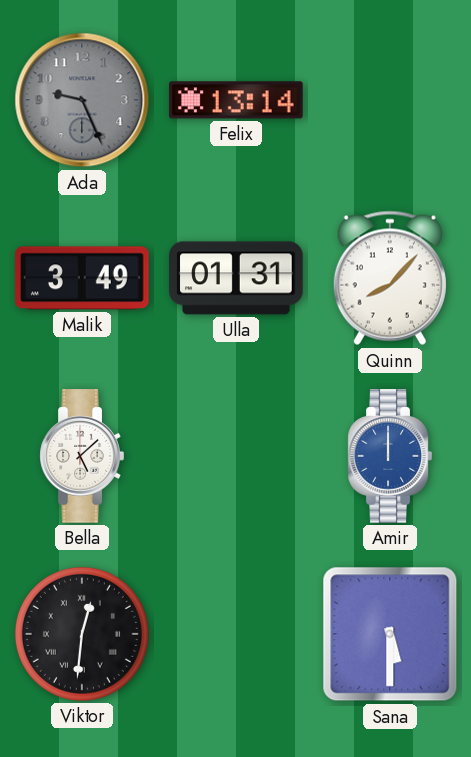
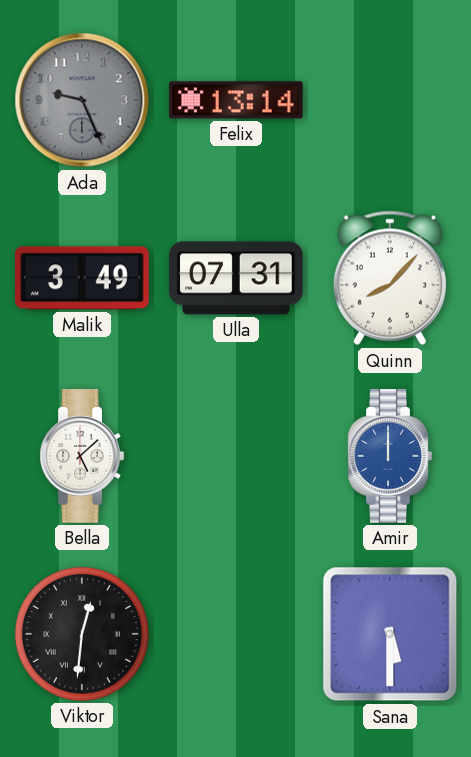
Ulla: 01:31 -> 07:31
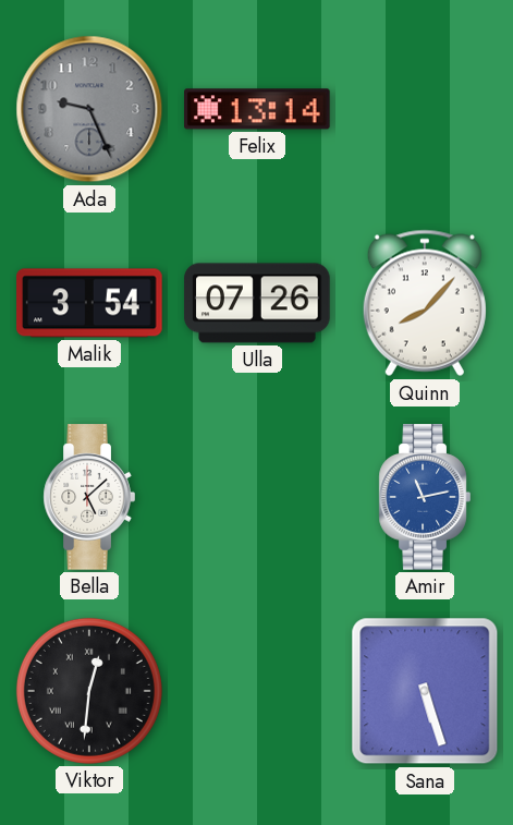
Malik: 3:49 -> 3:54
Ulla: 07:31 -> 07:26
Amir: 12:00 -> 11:13
Sana: 5:30 -> 5:27
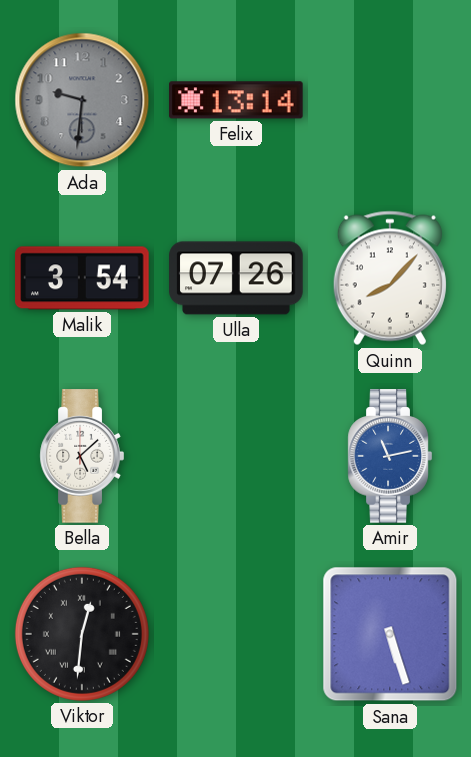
Ada: 9:26 -> 9:31
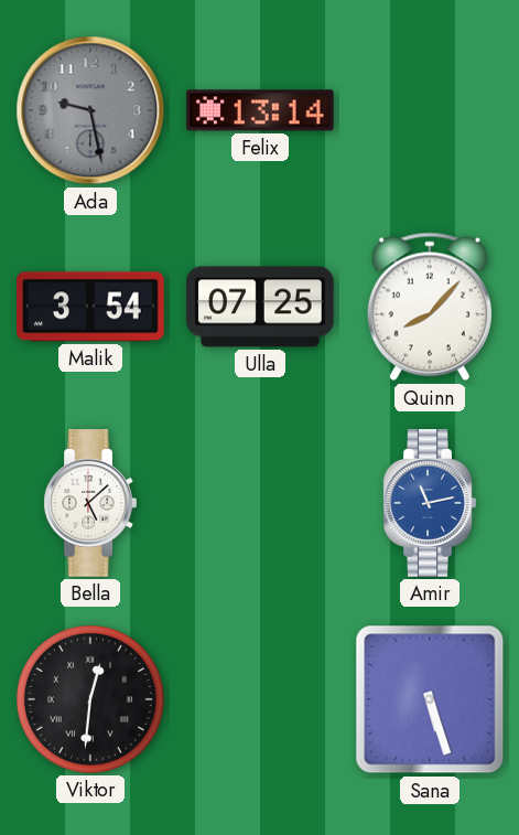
Ada: 9:31 -> 9:28
Ulla: 07:26 -> 07:25
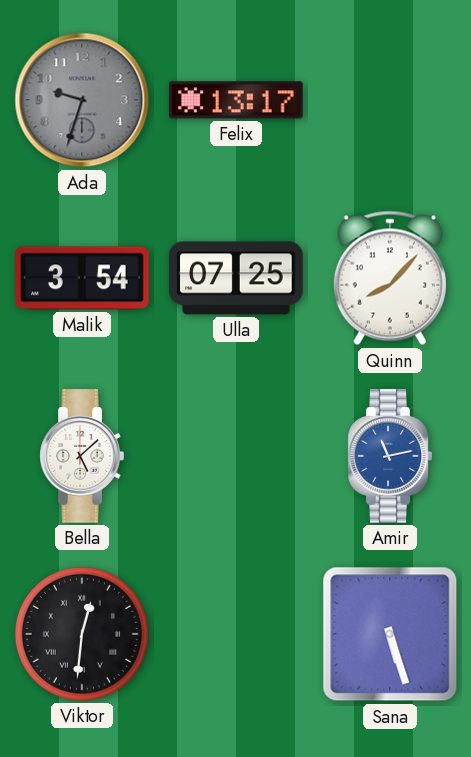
Ada: 9:28 -> 9:33
Felix: 13:14 -> 13:17
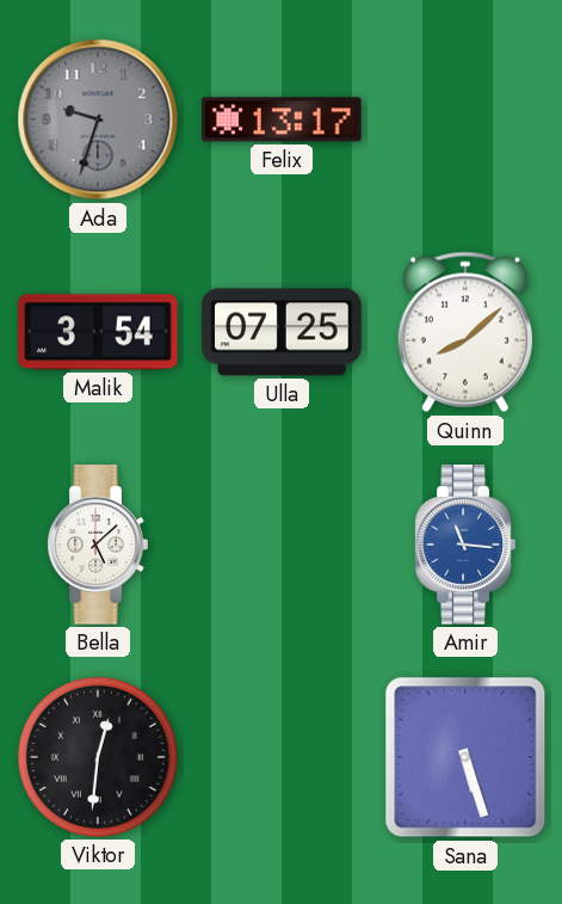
Quinn: 8:07 -> 8:08
Amir: 11:13 -> 11:16
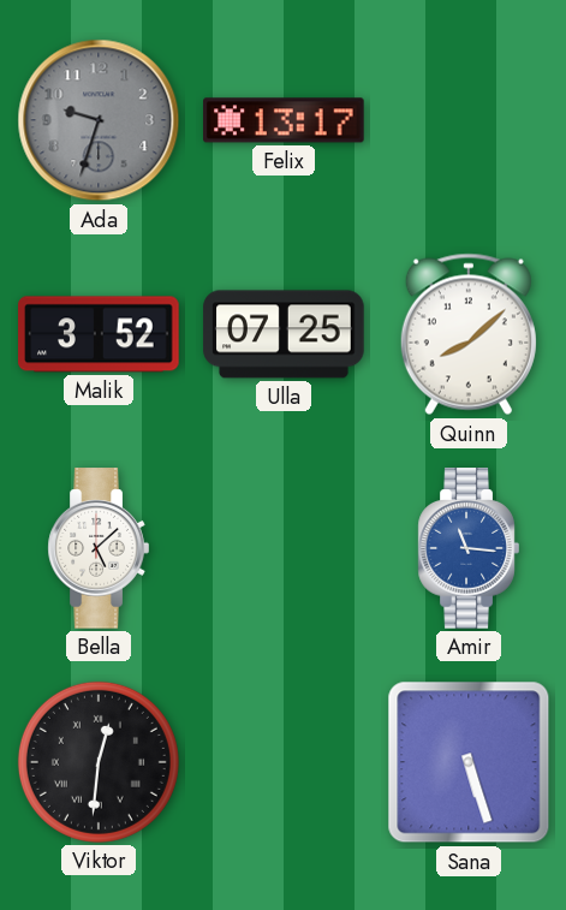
Malik: 3:54 -> 3:52
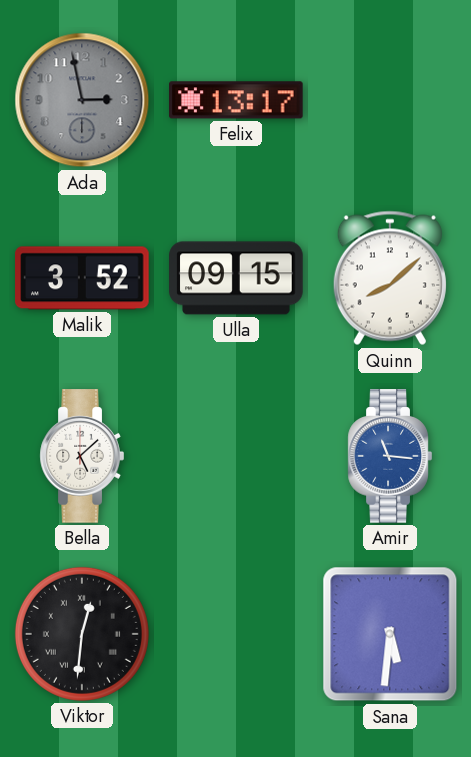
Ada: 9:33 -> 2:58
Ulla: 07:25 -> 09:15
Sana: 5:27 -> 5:31
